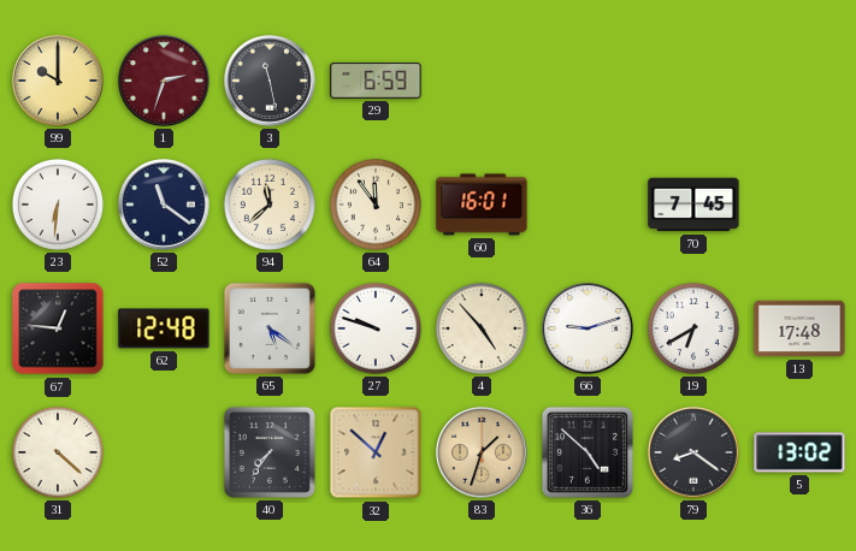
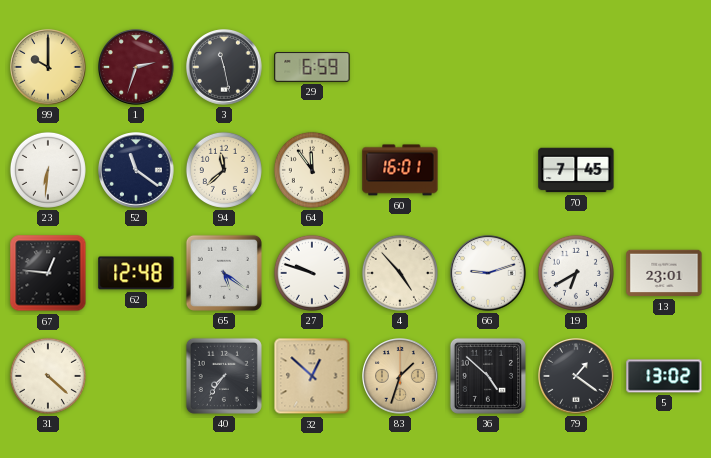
13: 17:48 -> 23:01
79: 8:21 -> 1:21
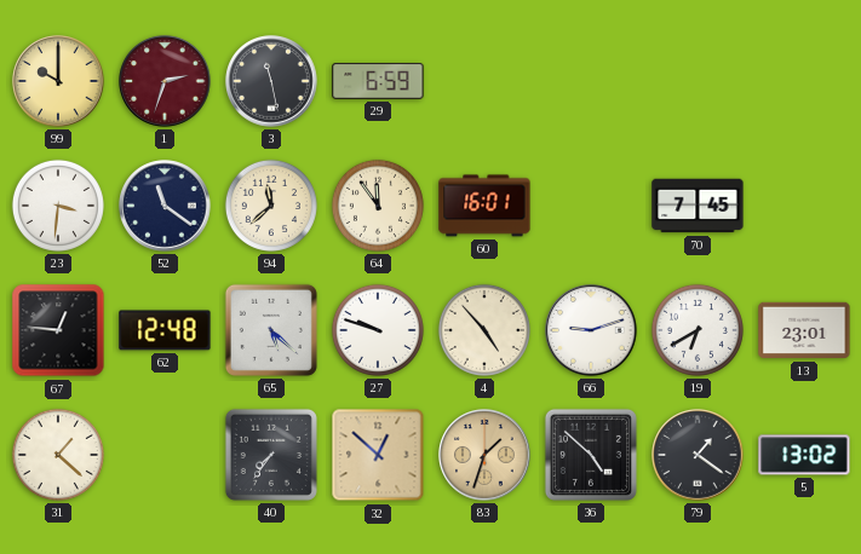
23: 6:31 -> 3:31
65: 5:21 -> 5:22
31: 4:22 -> 1:22
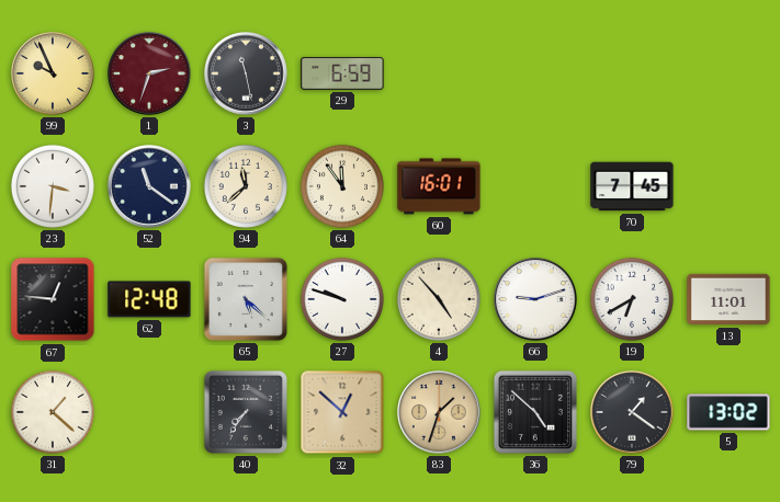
99: 10:00 -> 9:56
13: 23:01 -> 11:01
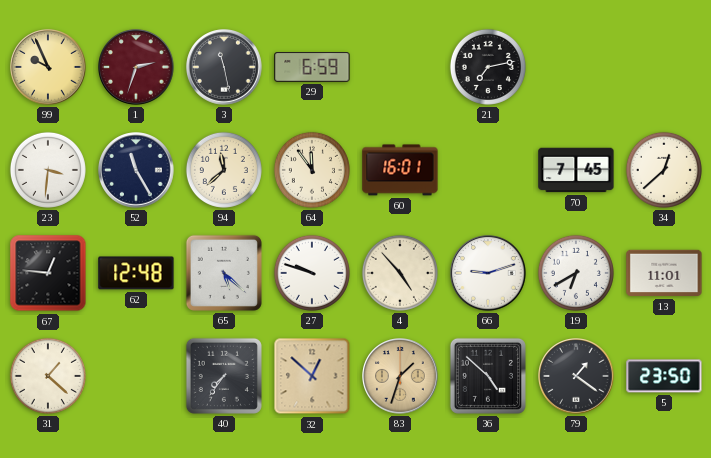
21: none -> 7:13
52: 11:21 -> 11:25
34: none -> 12:38
5: 13:02 -> 23:50
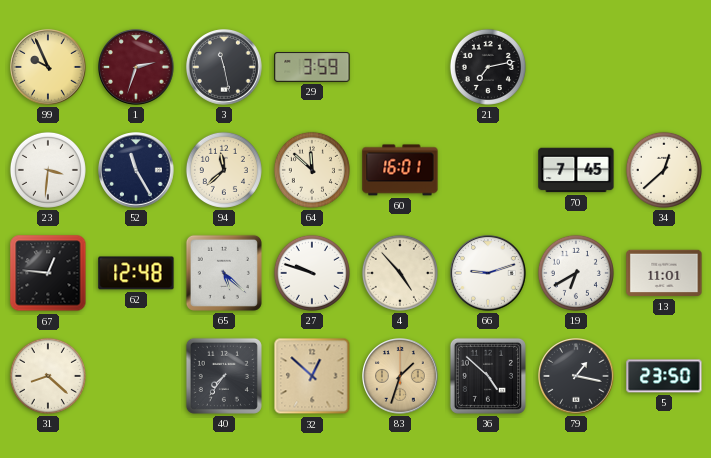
29: 6:59 -> 3:59
64: 11:54 -> 11:52
31: 1:22 -> 8:22
79: 1:21 -> 1:17
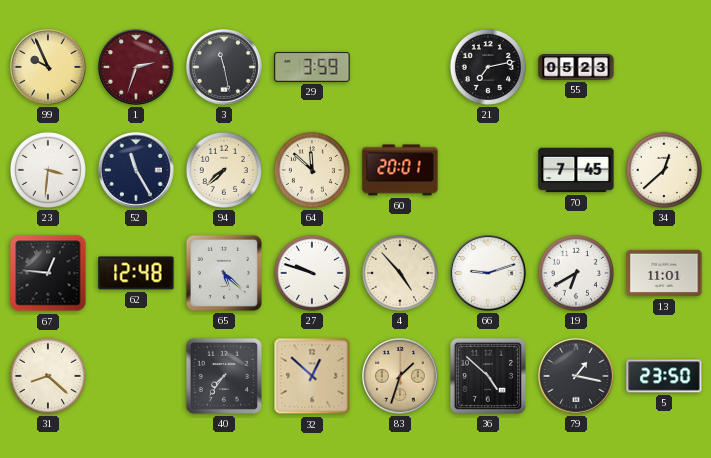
55: none -> 05:23
94: 11:38 -> 7:38
60: 16:01 -> 20:01
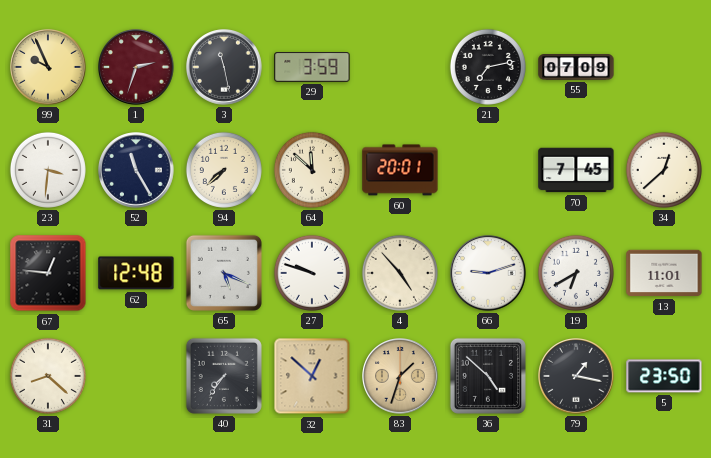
55: 05:23 -> 07:09
65: 5:22 -> 5:19
